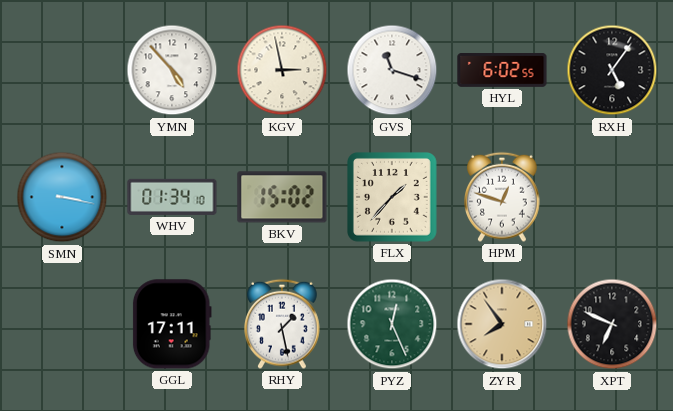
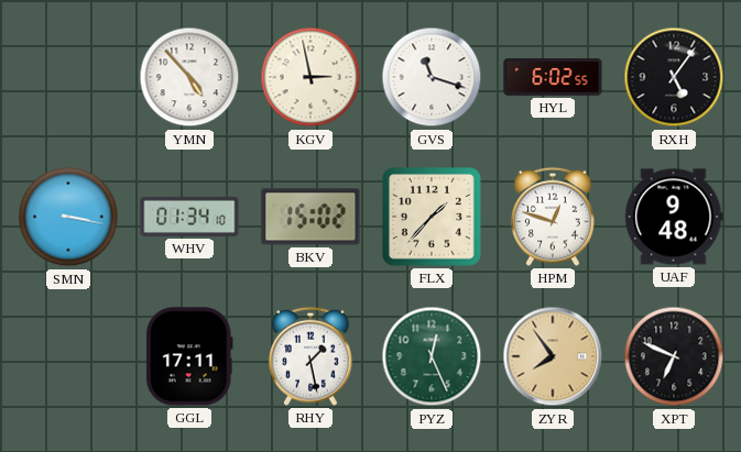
UAF: none -> 9:48
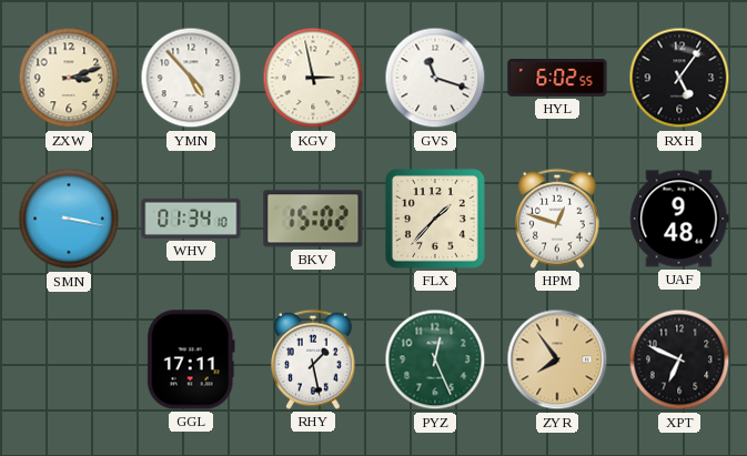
ZXW: none -> 3:12
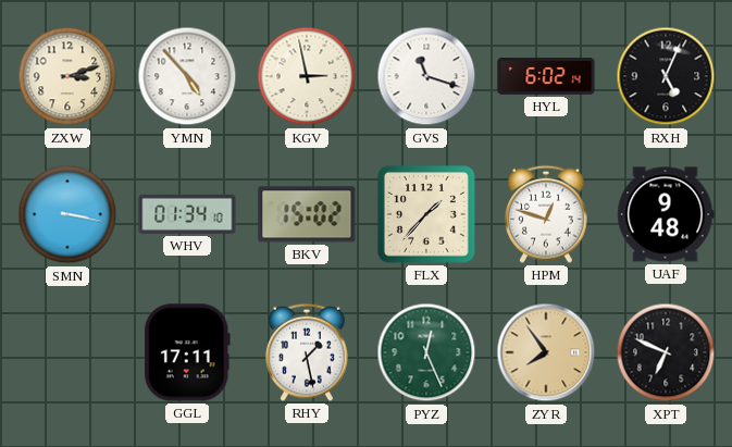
HYL: 6:02:55 -> 6:02:14
RXH: 5:06 -> 5:04
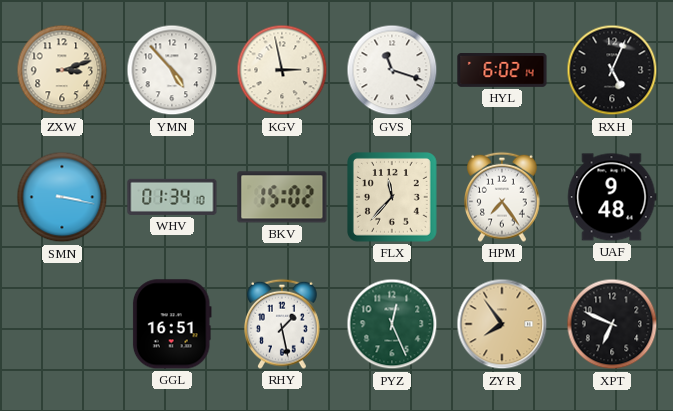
FLX: 1:37 -> 11:37
HPM: 12:48 -> 7:24
GGL: 17:11 -> 16:51
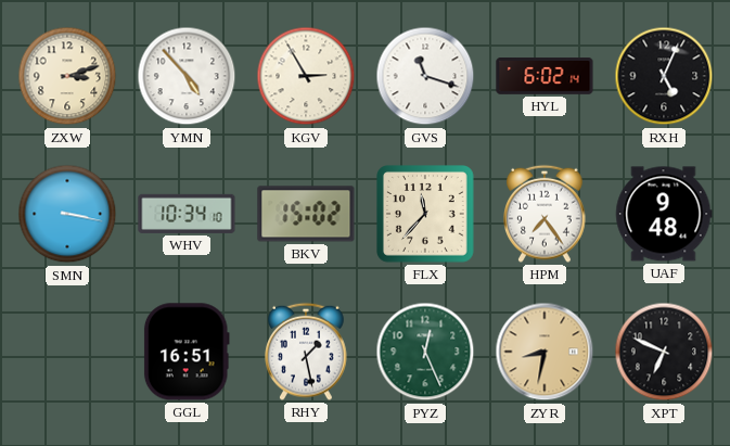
KGV: 2:58 -> 2:55
WHV: 01:34 -> 10:34
ZYR: 7:54 -> 8:32
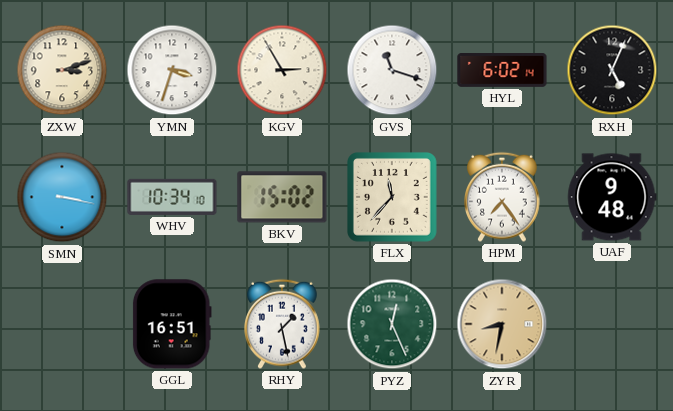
YMN: 4:53 -> 3:33
XPT: 6:49 -> none
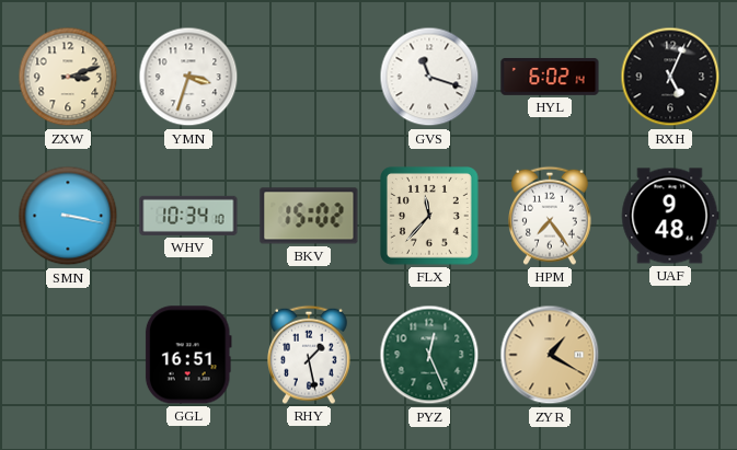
KGV: 2:55 -> none
ZYR: 8:32 -> 1:20
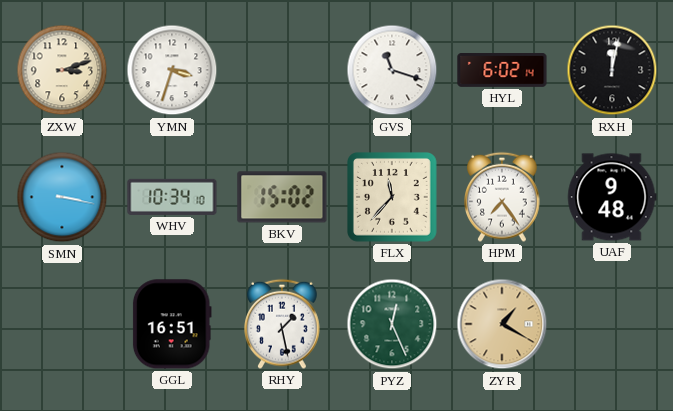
RXH: 5:04 -> 12:02
